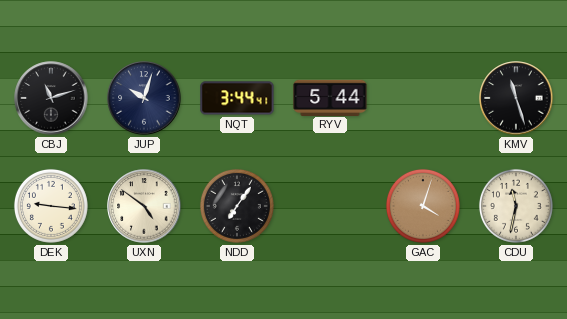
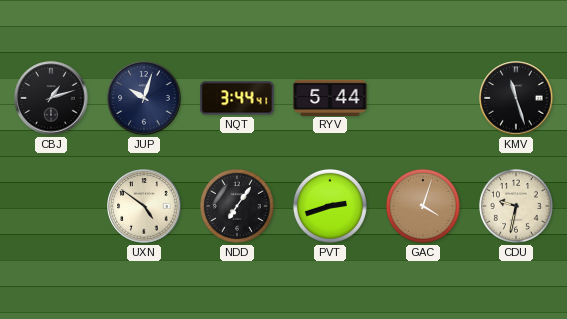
CBJ: 11:12 -> 1:12
DEK: 9:16 -> none
PVT: none -> 2:42
CDU: 11:32 -> 9:32
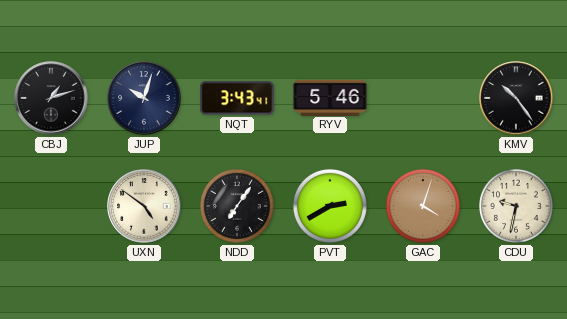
NQT: 3:44 -> 3:43
RYV: 5:44 -> 5:46
KMV: 11:27 -> 10:24
PVT: 2:42 -> 2:40
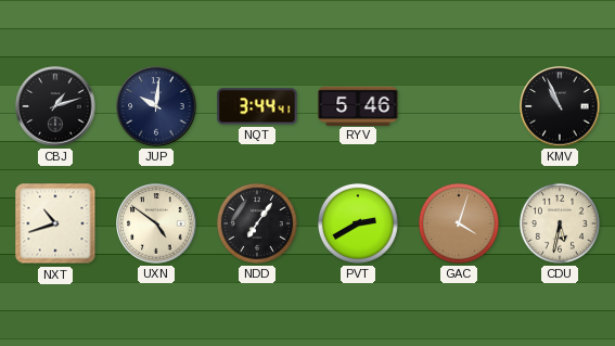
JUP: 10:03 -> 10:01
NQT: 3:43 -> 3:44
KMV: 10:24 -> 10:56
NXT: none -> 10:42
CDU: 9:32 -> 5:32
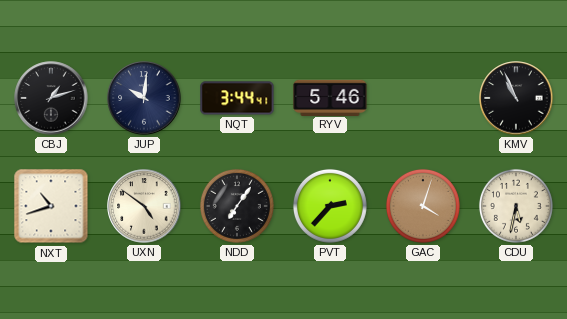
PVT: 2:40 -> 2:37
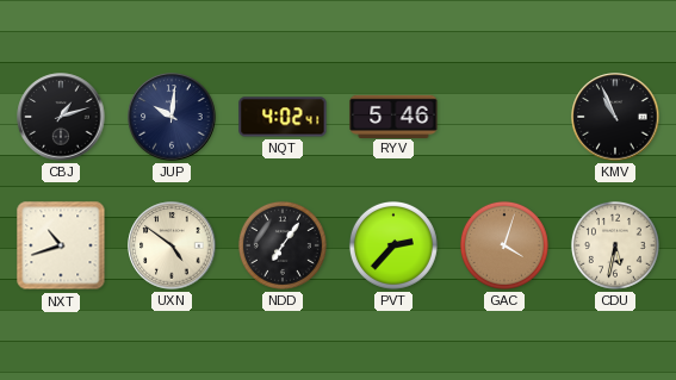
NQT: 3:44 -> 4:02
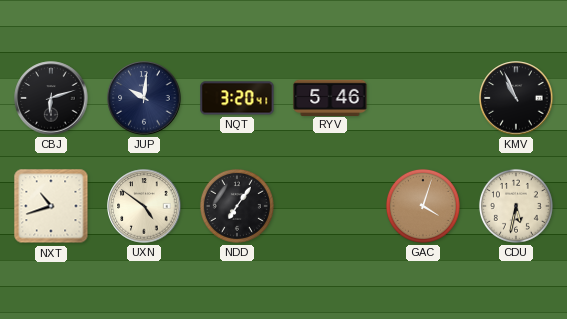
CBJ: 1:12 -> 6:12
NQT: 4:02 -> 3:20
PVT: 2:37 -> none
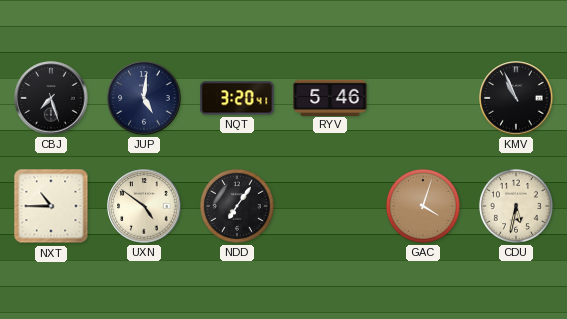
CBJ: 6:12 -> 7:27
JUP: 10:01 -> 5:01
NXT: 10:42 -> 10:45
